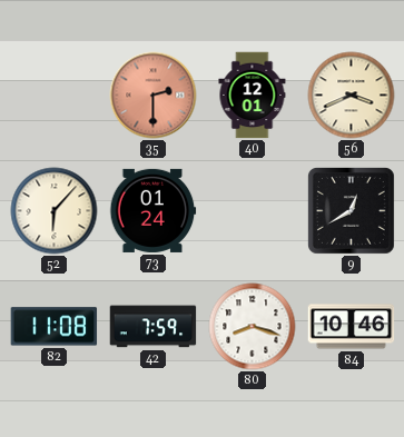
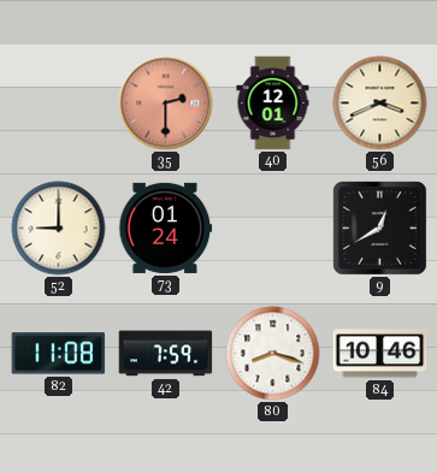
52: 6:07 -> 9:00
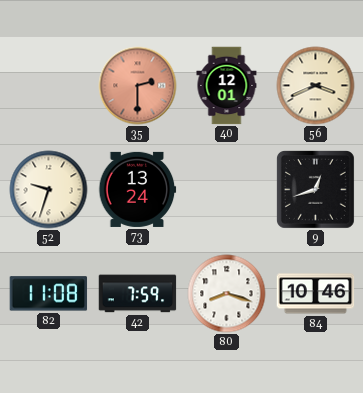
52: 9:00 -> 9:33
73: 01:24 -> 13:24
9: 12:40 -> 12:42
